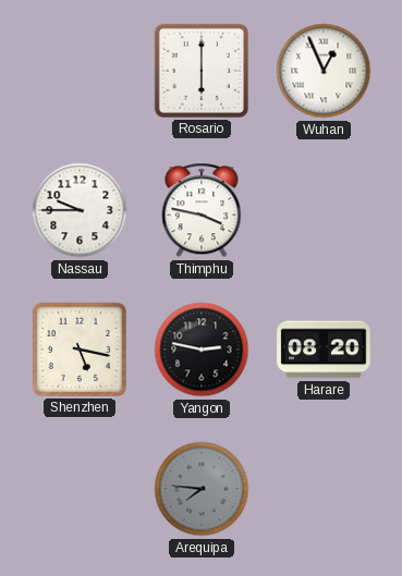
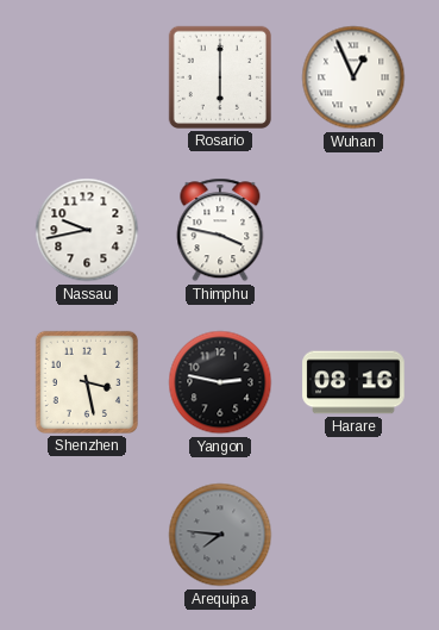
Nassau: 9:45 -> 9:43
Shenzhen: 5:17 -> 3:28
Harare: 08:20 -> 08:16
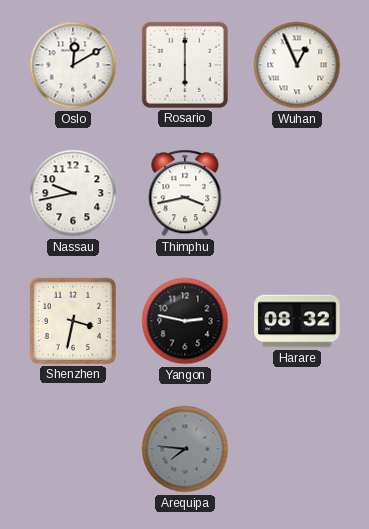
Oslo: none -> 12:10
Thimphu: 3:47 -> 3:43
Shenzhen: 3:28 -> 3:32
Harare: 08:16 -> 08:32
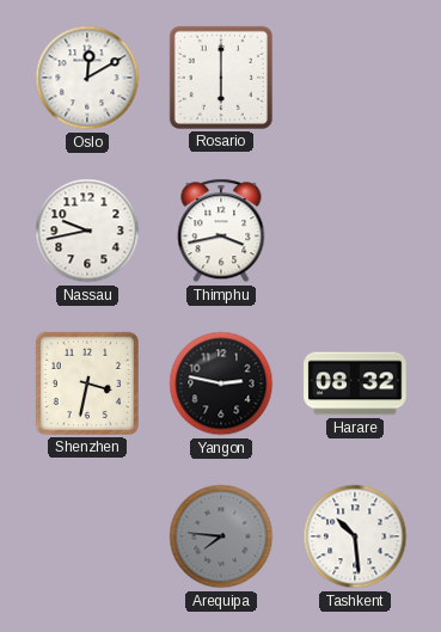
Wuhan: 12:56 -> none
Tashkent: none -> 10:29
